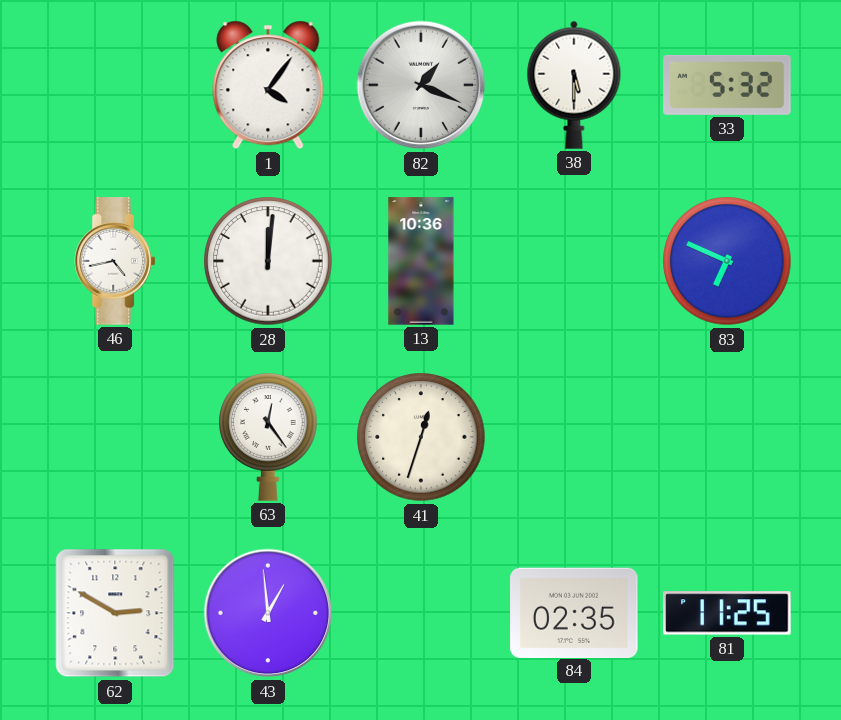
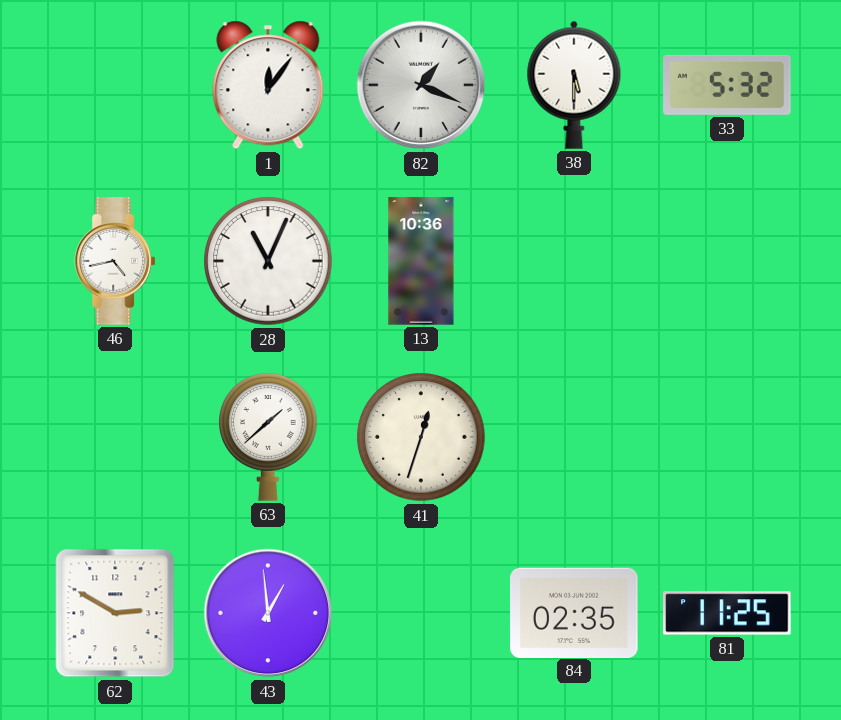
1: 4:06 -> 12:06
28: 12:01 -> 11:04
83: 6:49 -> none
63: 12:24 -> 1:38
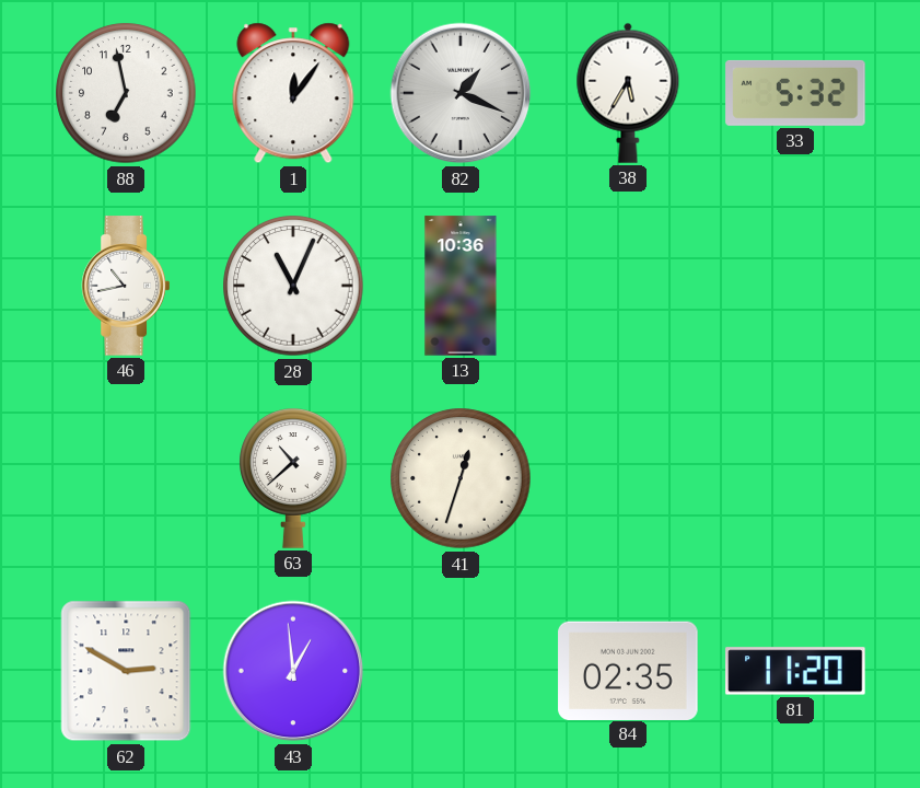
88: none -> 6:58
38: 5:30 -> 5:35
46: 4:43 -> 10:43
63: 1:38 -> 10:38
81: 11:25 -> 11:20
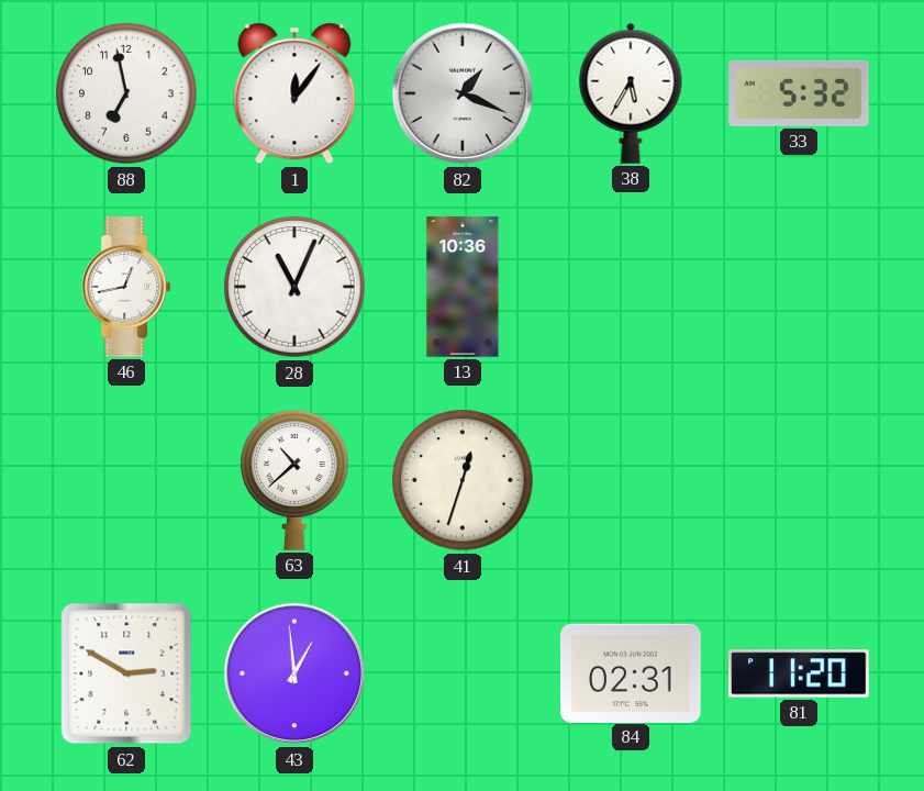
46: 10:43 -> 12:43
84: 02:35 -> 02:31
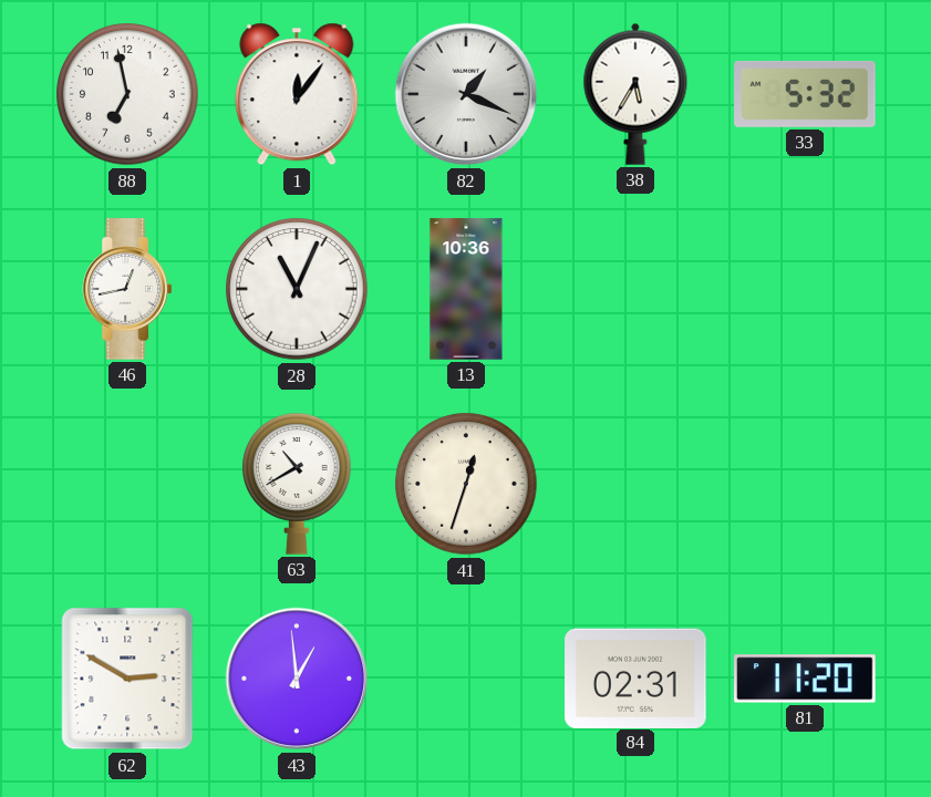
63: 10:38 -> 10:40
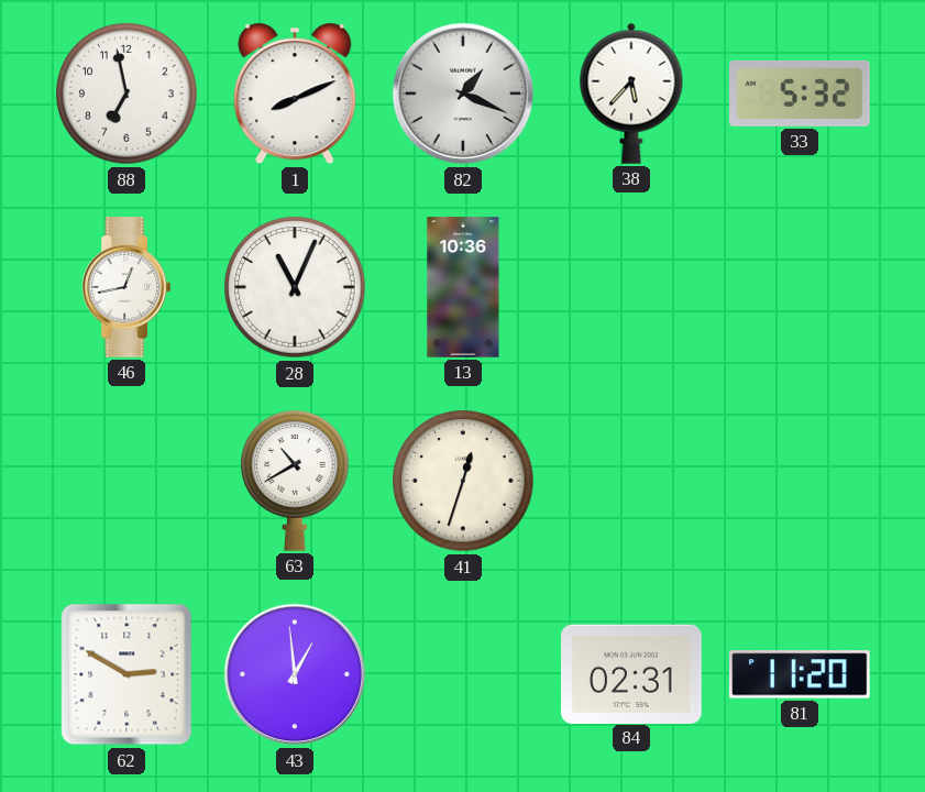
1: 12:06 -> 8:11
38: 5:35 -> 5:37
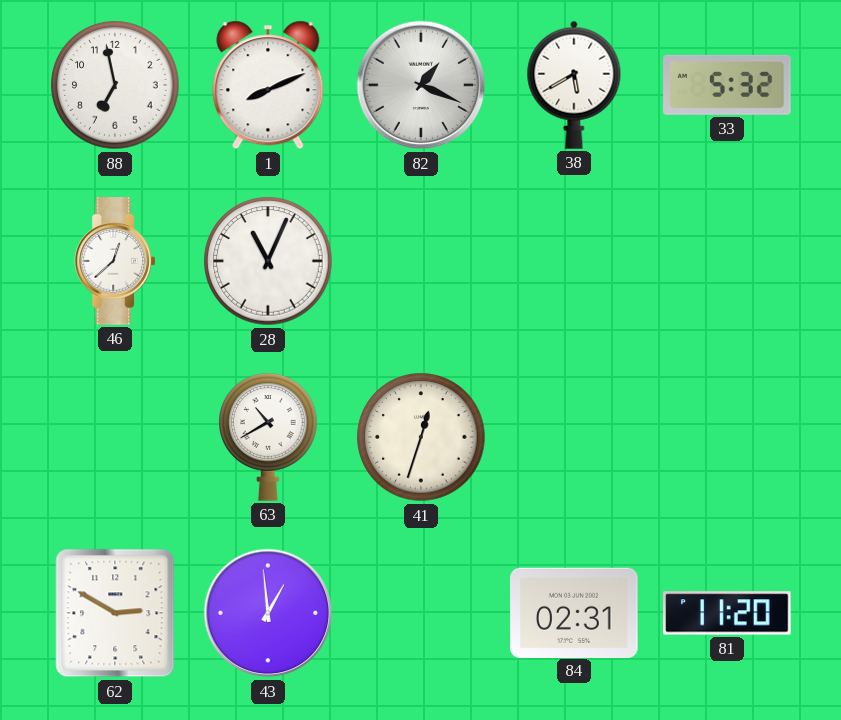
38: 5:37 -> 5:40
46: 12:43 -> 12:38
13: 10:36 -> none
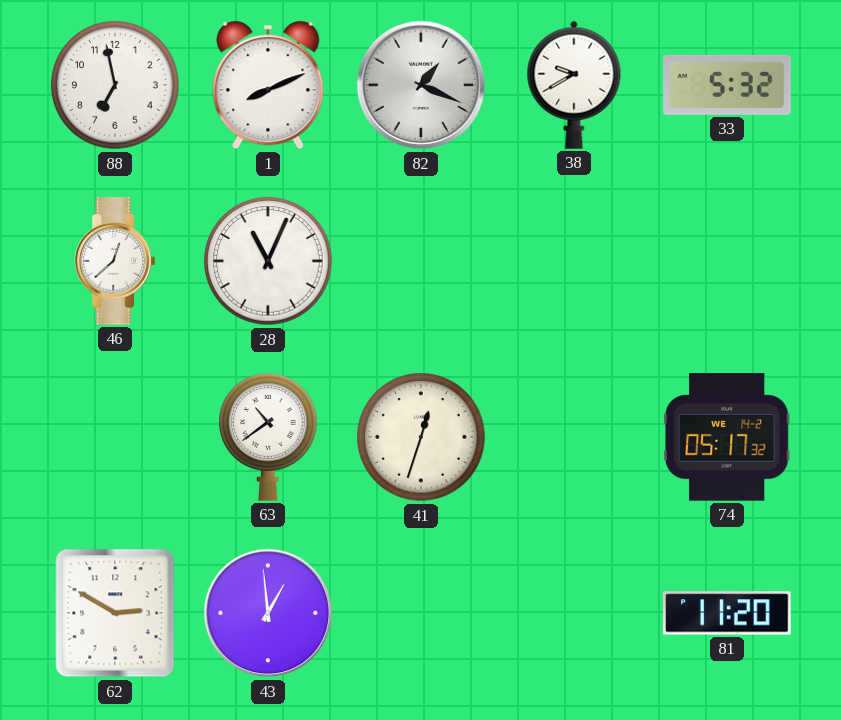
38: 5:40 -> 9:40
63: 10:40 -> 10:39
74: none -> 05:17
84: 02:31 -> none
